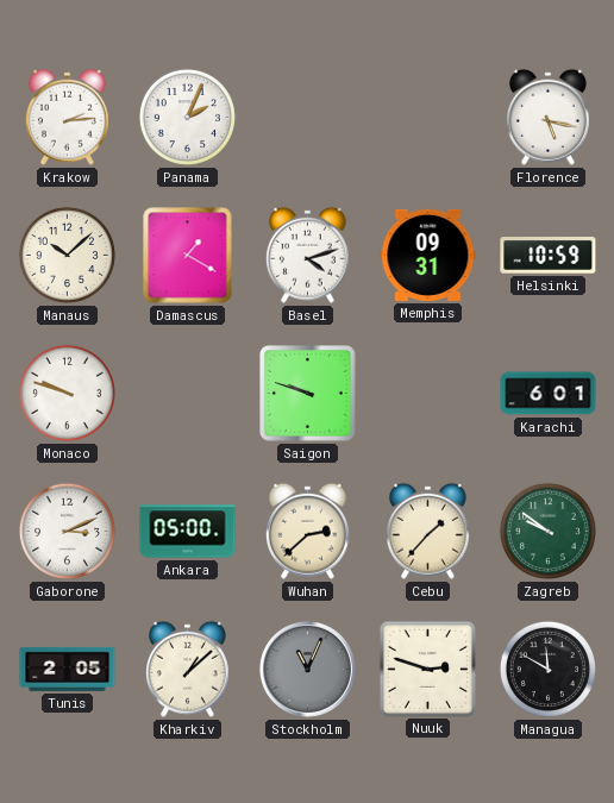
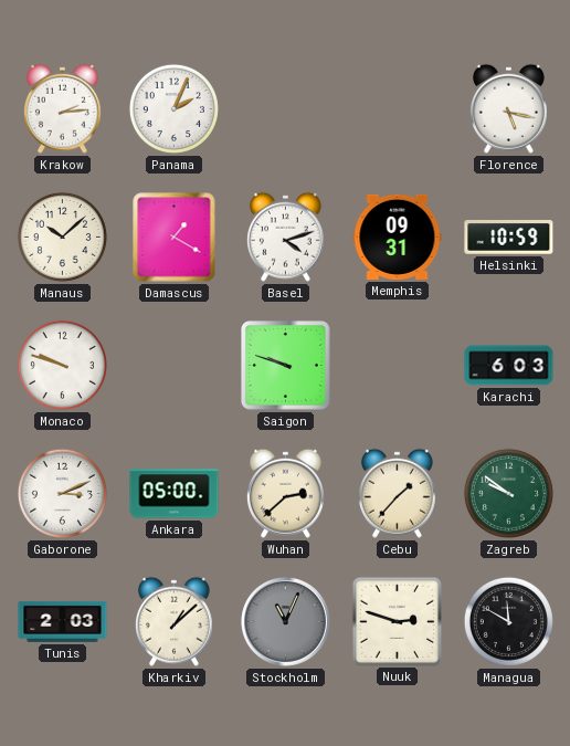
Karachi: 6:01 -> 6:03
Tunis: 2:05 -> 2:03
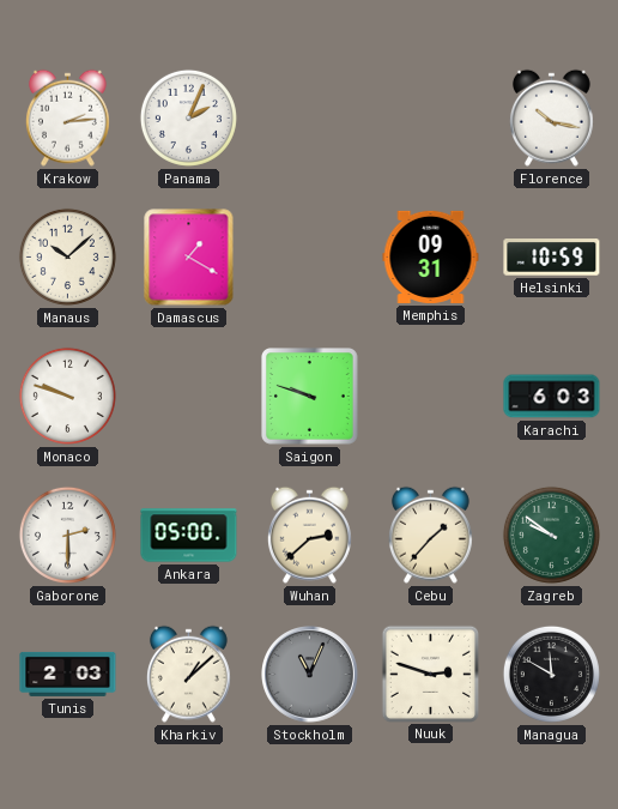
Florence: 5:17 -> 10:17
Basel: 4:12 -> none
Gaborone: 3:11 -> 2:30
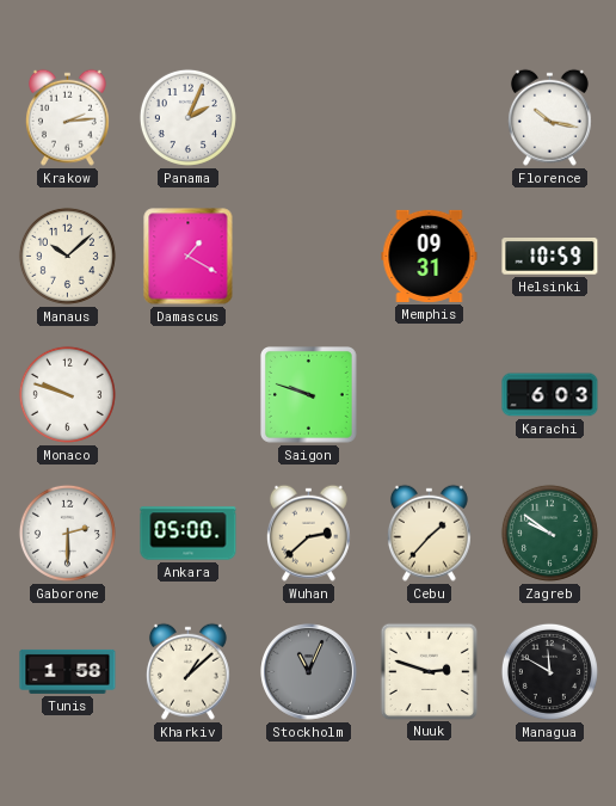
Tunis: 2:03 -> 1:58
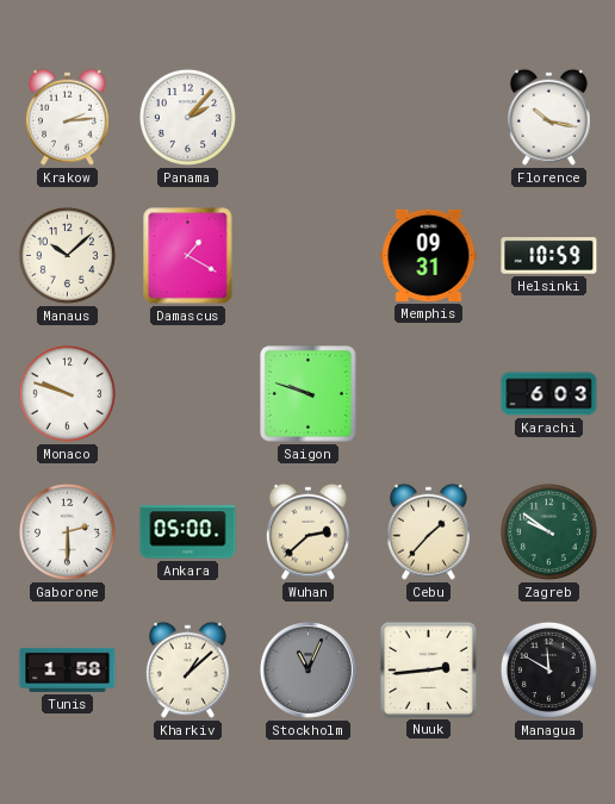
Panama: 2:04 -> 2:07
Nuuk: 2:48 -> 2:44
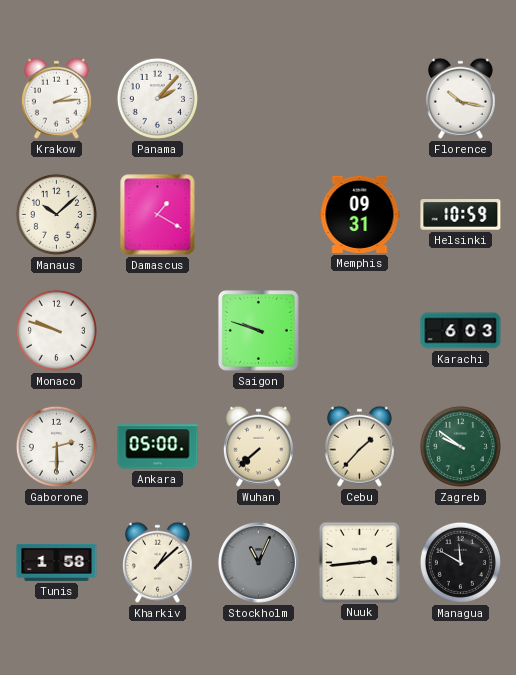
Wuhan: 2:38 -> 7:38
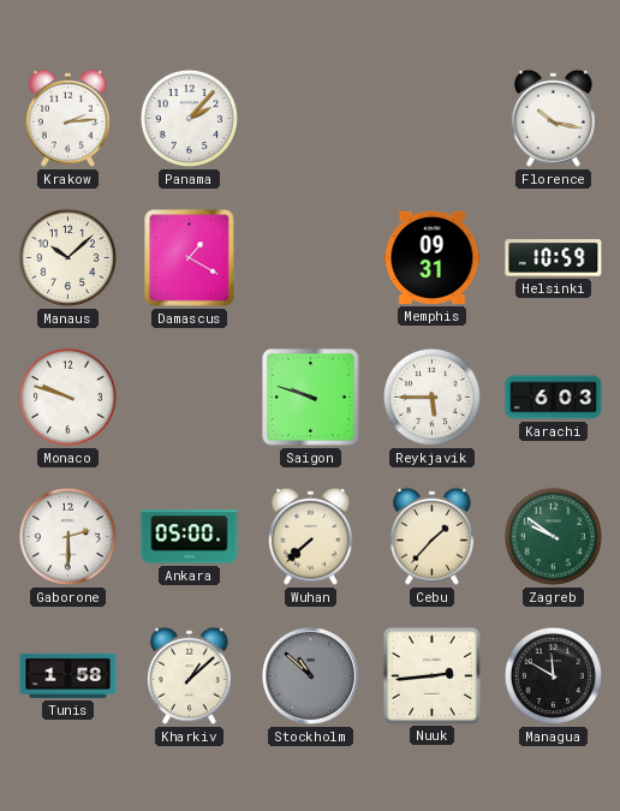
Reykjavik: none -> 5:45
Stockholm: 11:04 -> 10:52
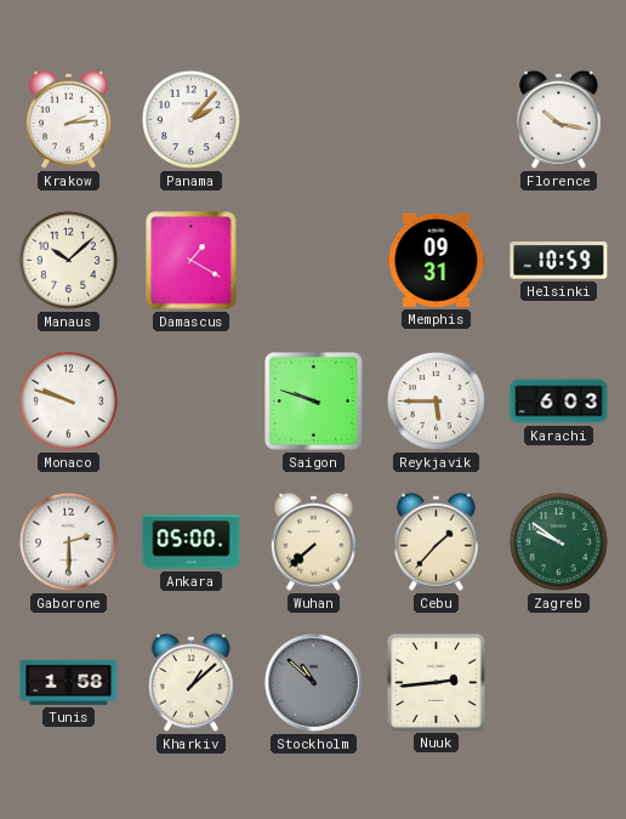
Managua: 11:50 -> none
